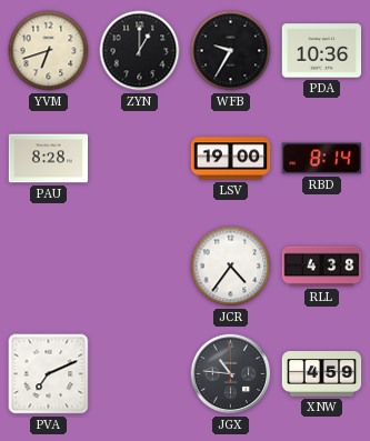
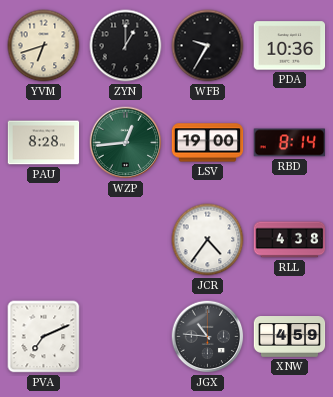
WZP: none -> 12:44
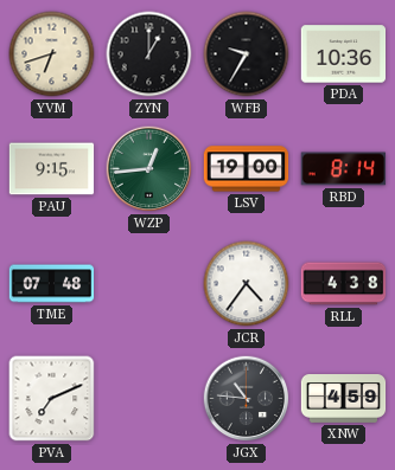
PAU: 8:28 -> 9:15
TME: none -> 07:48
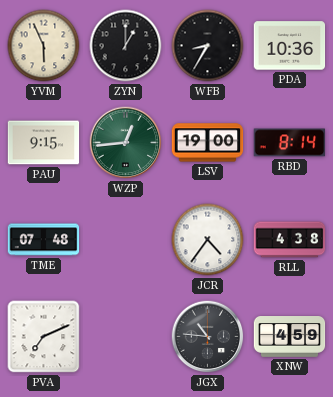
YVM: 6:42 -> 5:56
WFB: 9:35 -> 8:35
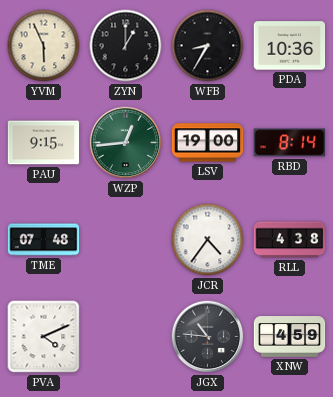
PVA: 7:11 -> 4:11
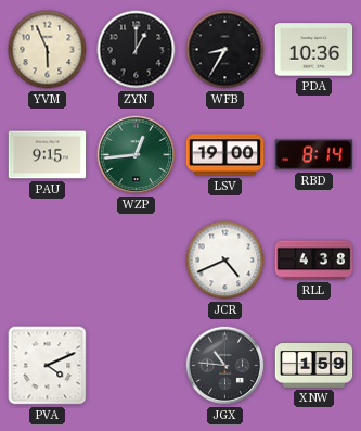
TME: 07:48 -> none
JCR: 4:36 -> 4:41
XNW: 4:59 -> 1:59
